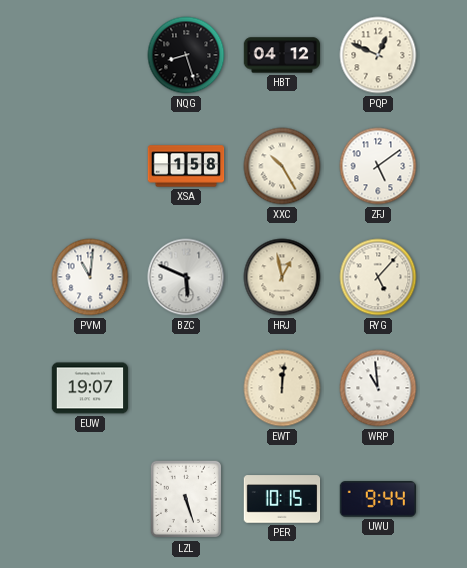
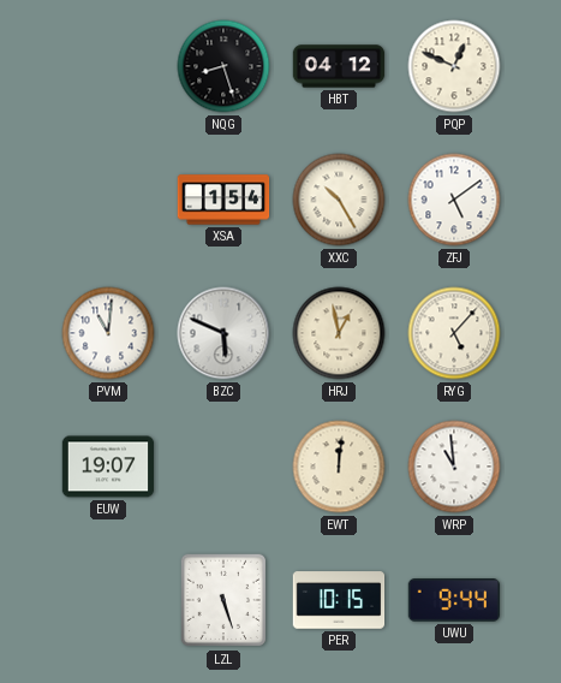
XSA: 1:58 -> 1:54
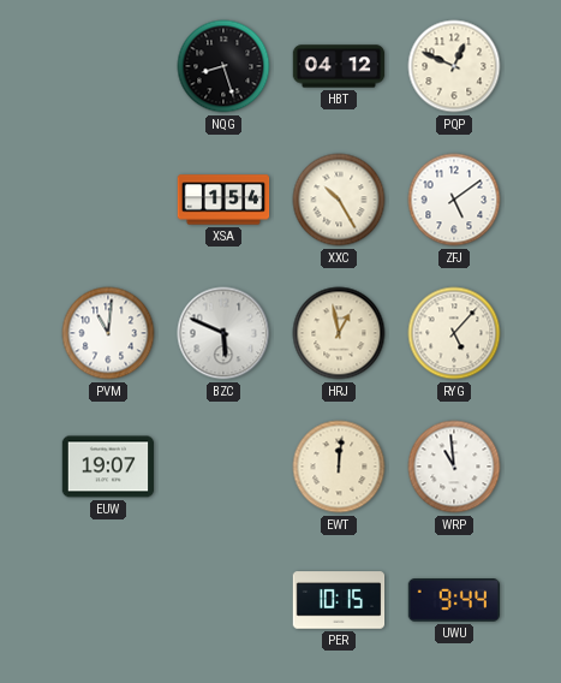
LZL: 5:27 -> none
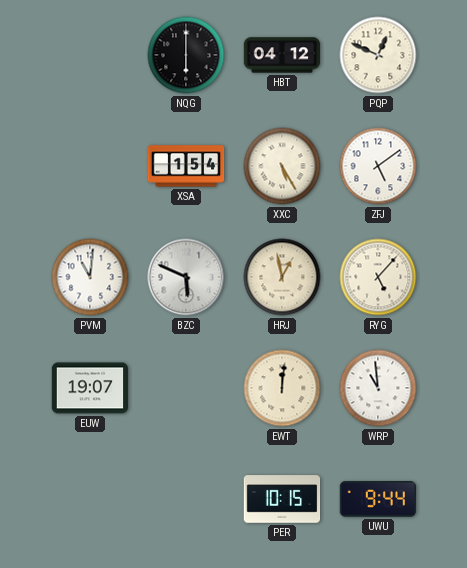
NQG: 8:27 -> 6:00
XXC: 10:25 -> 5:25
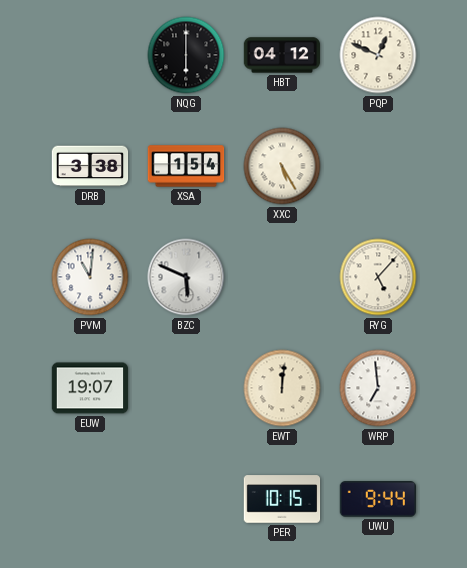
DRB: none -> 3:38
ZFJ: 5:09 -> none
HRJ: 12:58 -> none
WRP: 10:59 -> 6:59
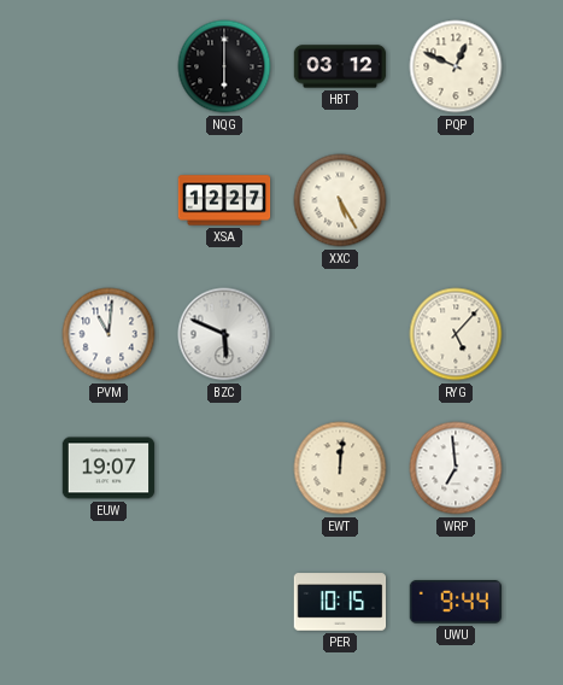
HBT: 04:12 -> 03:12
DRB: 3:38 -> none
XSA: 1:54 -> 12:27
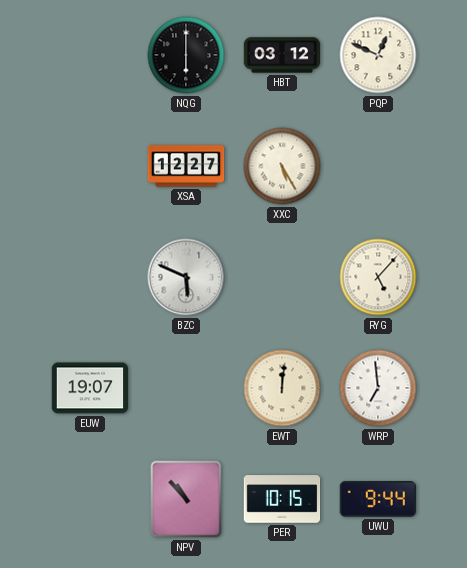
PVM: 11:01 -> none
NPV: none -> 10:53
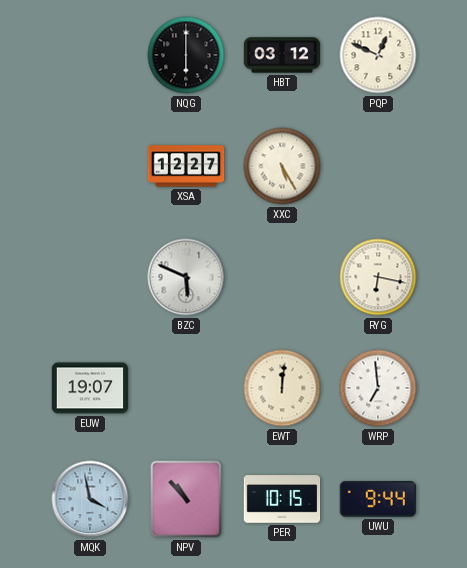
RYG: 5:07 -> 6:17
MQK: none -> 3:58
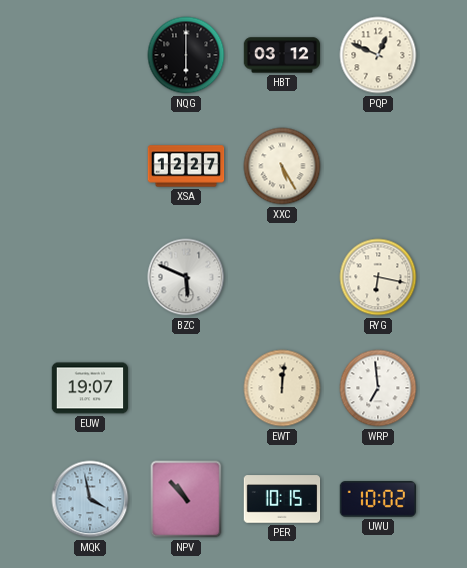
UWU: 9:44 -> 10:02
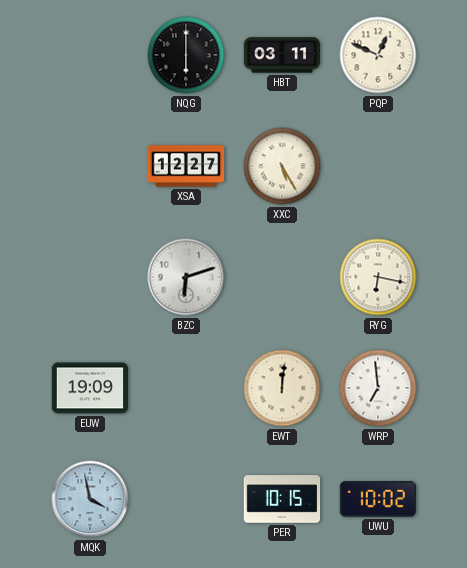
HBT: 03:12 -> 03:11
BZC: 5:49 -> 6:12
EUW: 19:07 -> 19:09
NPV: 10:53 -> none
